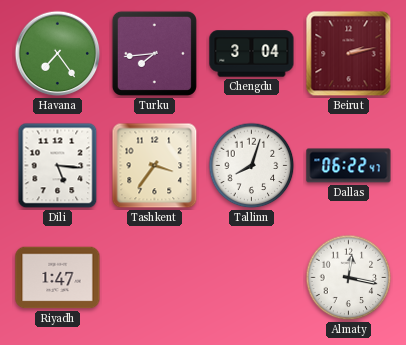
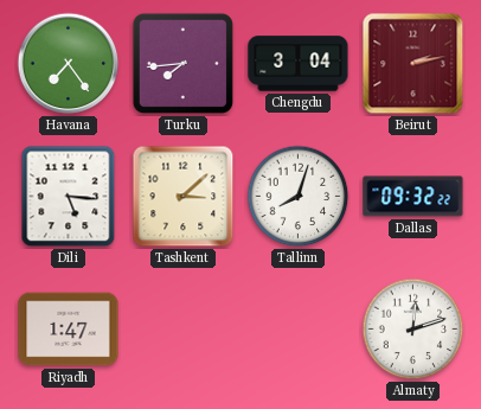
Tashkent: 3:36 -> 3:08
Dallas: 06:22 -> 09:32
Almaty: 12:17 -> 12:12
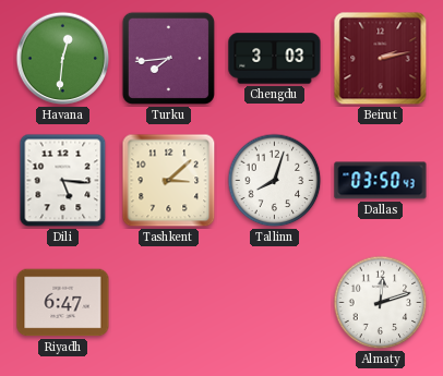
Havana: 7:24 -> 12:31
Chengdu: 3:04 -> 3:03
Dallas: 09:32 -> 03:50
Riyadh: 1:47 -> 6:47
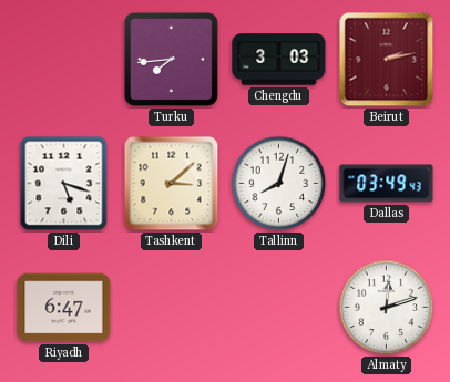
Havana: 12:31 -> none
Dili: 5:16 -> 5:18
Dallas: 03:50 -> 03:49
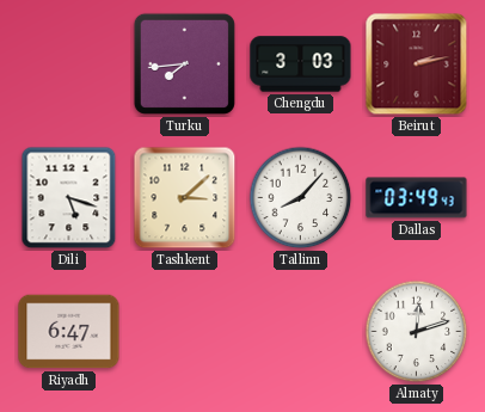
Tallinn: 8:03 -> 8:07
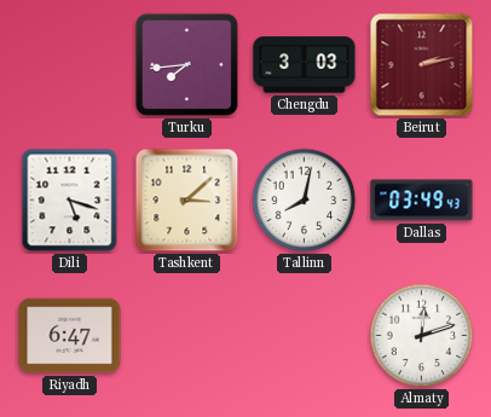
Tallinn: 8:07 -> 8:02
